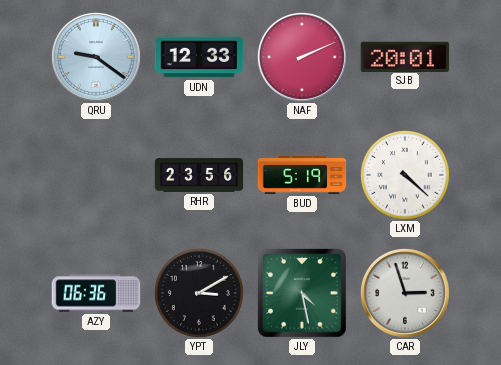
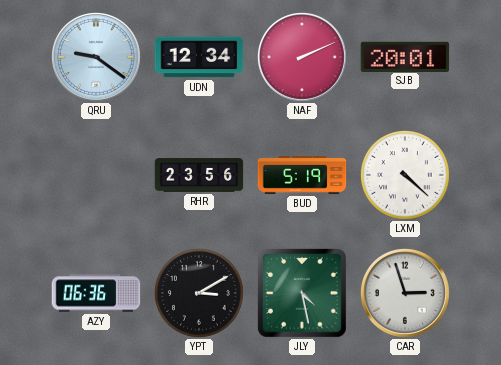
UDN: 12:33 -> 12:34
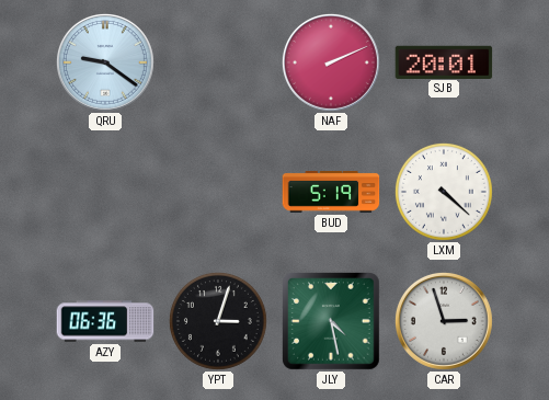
UDN: 12:34 -> none
RHR: 23:56 -> none
YPT: 3:10 -> 3:03
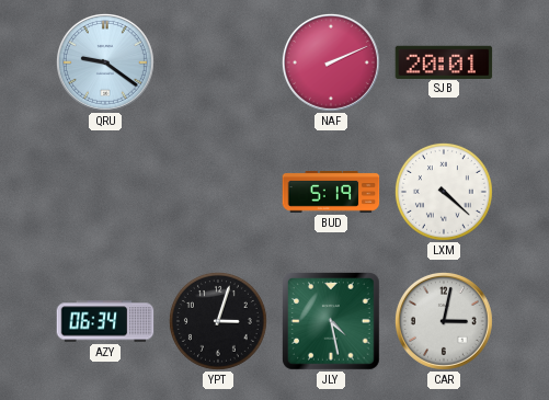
AZY: 06:36 -> 06:34
CAR: 2:57 -> 3:02
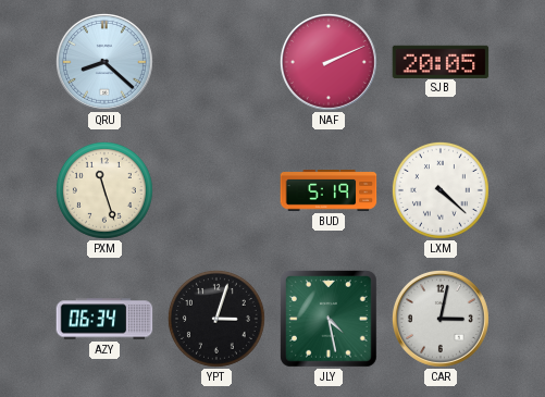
QRU: 9:21 -> 8:22
SJB: 20:01 -> 20:05
PXM: none -> 11:27
